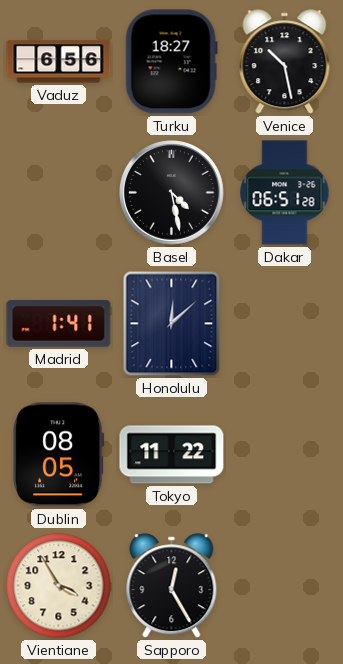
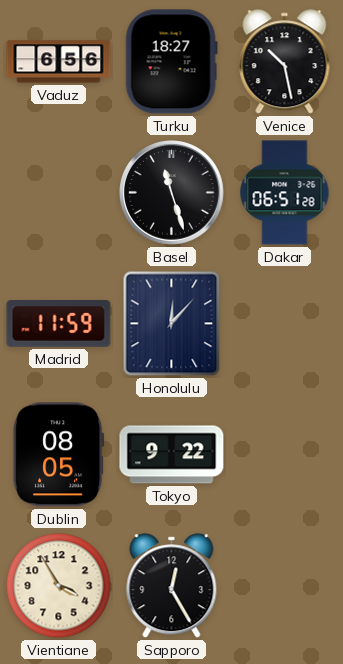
Basel: 4:28 -> 11:27
Madrid: 1:41 -> 11:59
Honolulu: 12:08 -> 12:07
Tokyo: 11:22 -> 9:22
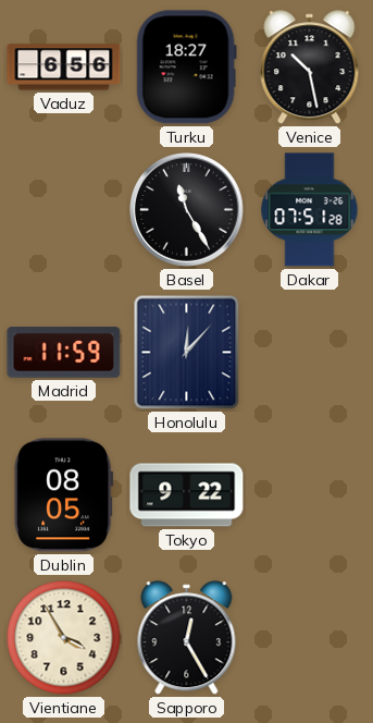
Basel: 11:27 -> 11:25
Dakar: 06:51 -> 07:51
